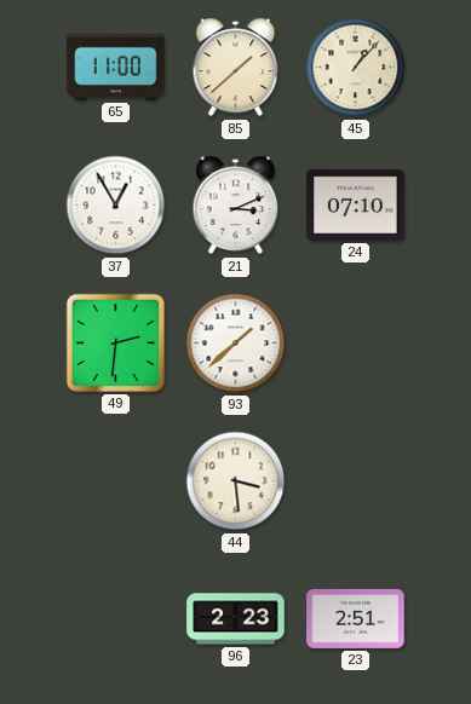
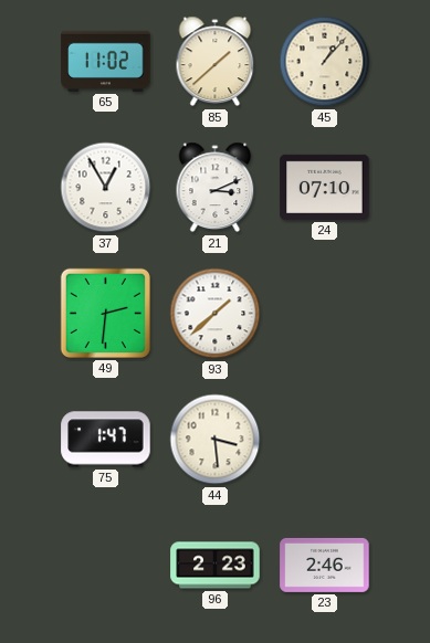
65: 11:00 -> 11:02
75: none -> 1:47
23: 2:51 -> 2:46
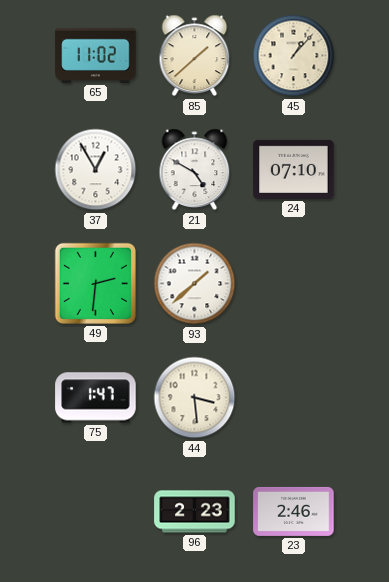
21: 3:11 -> 4:50
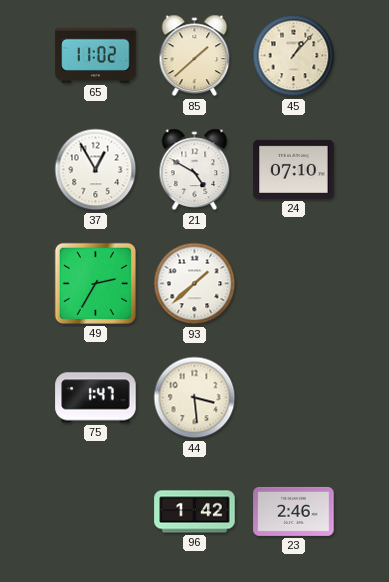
49: 2:31 -> 2:35
96: 2:23 -> 1:42
